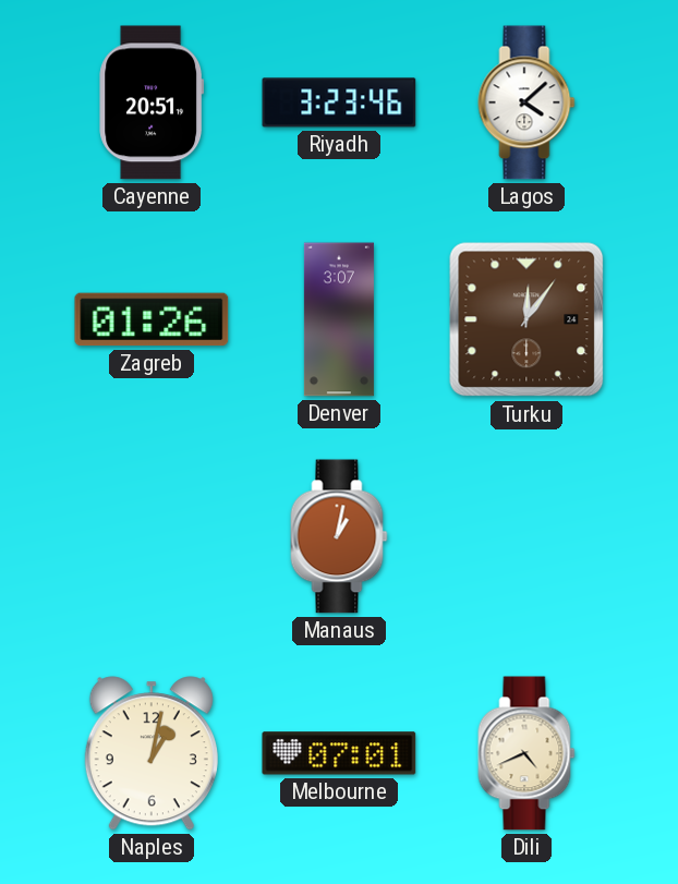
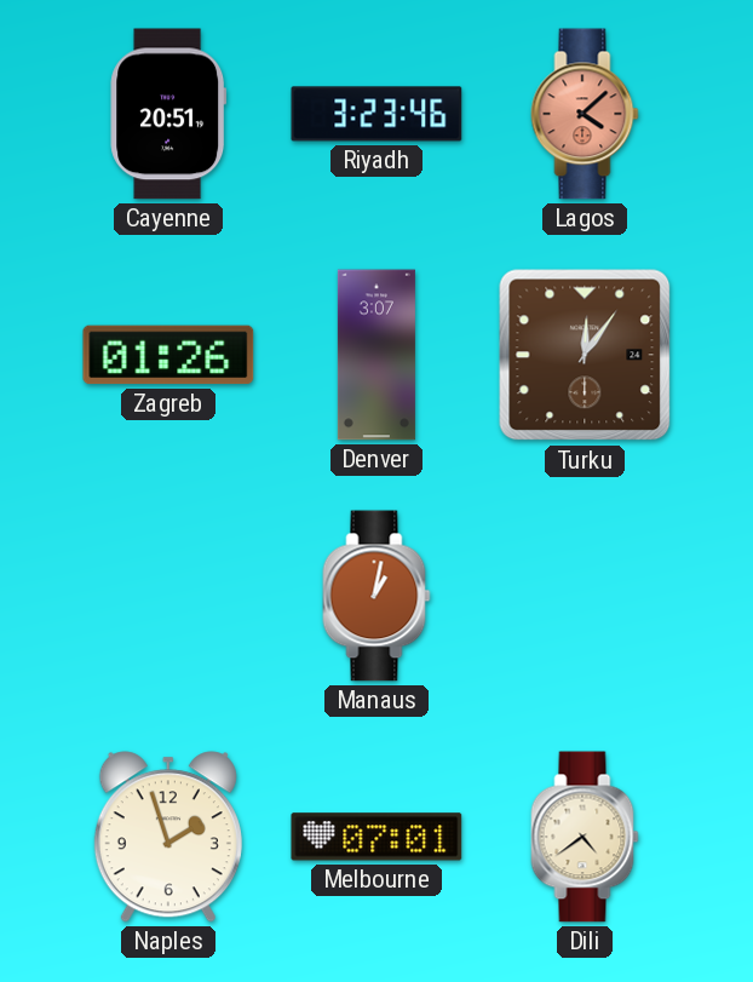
Lagos dial: white -> salmon
Naples: 1:02 -> 1:57
Dili: 4:41 -> 4:39
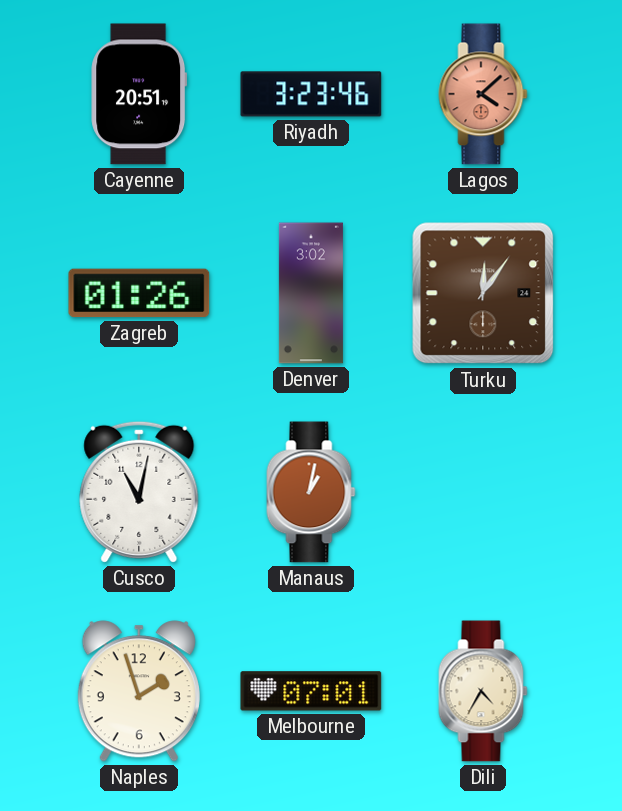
Denver: 3:07 -> 3:02
Cusco: none -> 11:02
Dili: 4:39 -> 4:35
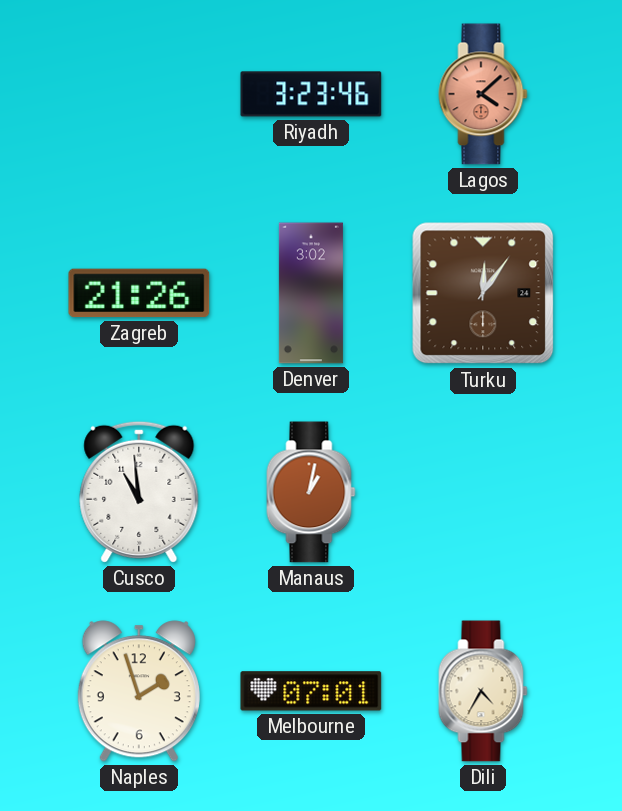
Cayenne: 20:51 -> none
Zagreb: 01:26 -> 21:26
Cusco: 11:02 -> 10:59
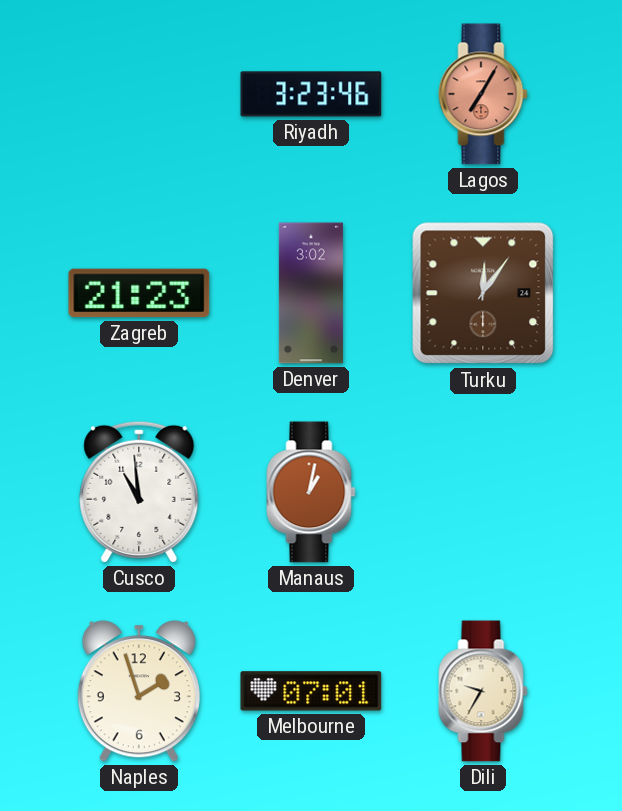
Lagos: 4:08 -> 7:05
Zagreb: 21:26 -> 21:23
Dili: 4:35 -> 9:35
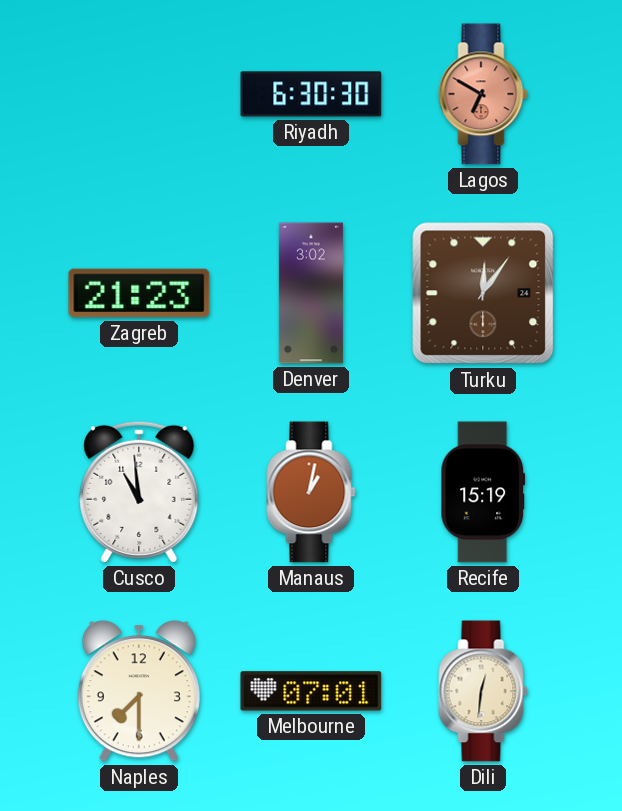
Riyadh: 3:23 -> 6:30
Lagos: 7:05 -> 6:50
Recife: none -> 15:19
Naples: 1:57 -> 7:30
Dili: 9:35 -> 12:31
